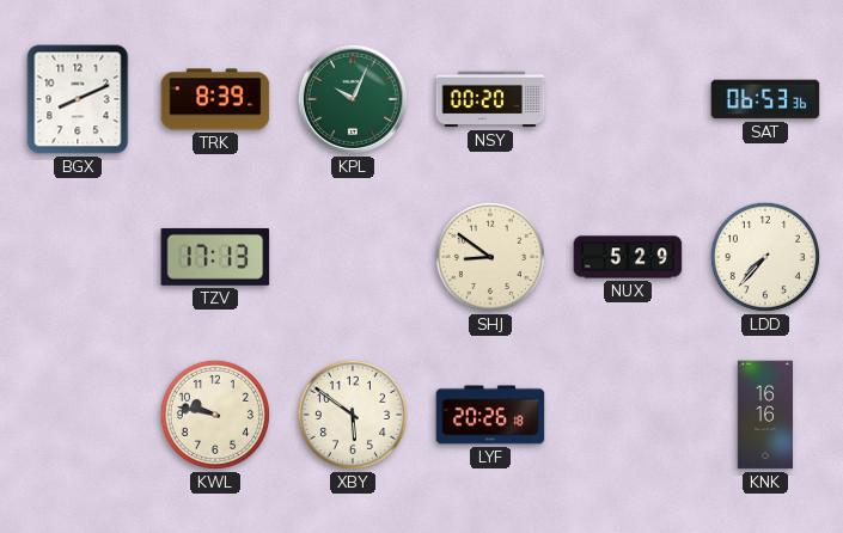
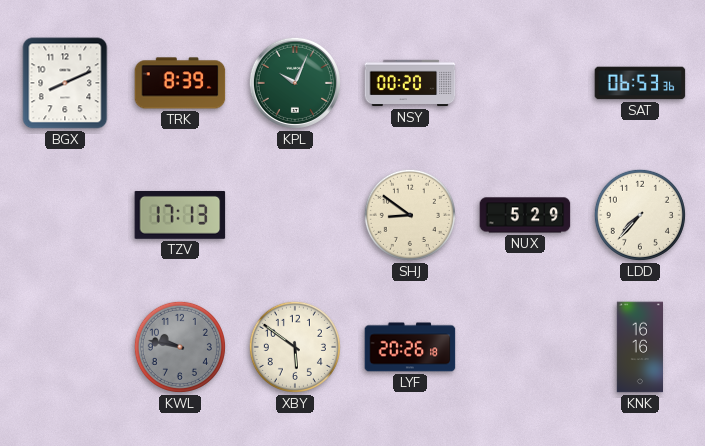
KWL dial: cream -> grey
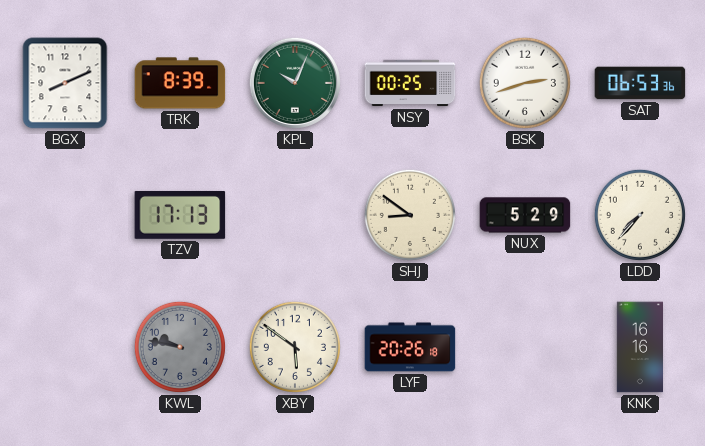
NSY: 00:20 -> 00:25
BSK: none -> 2:42
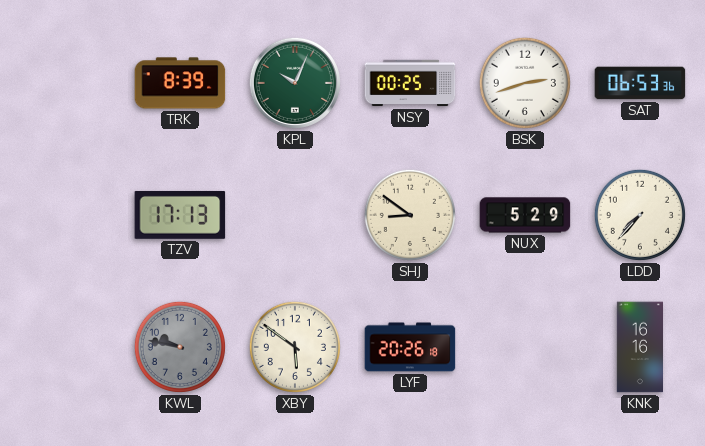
BGX: 8:11 -> none
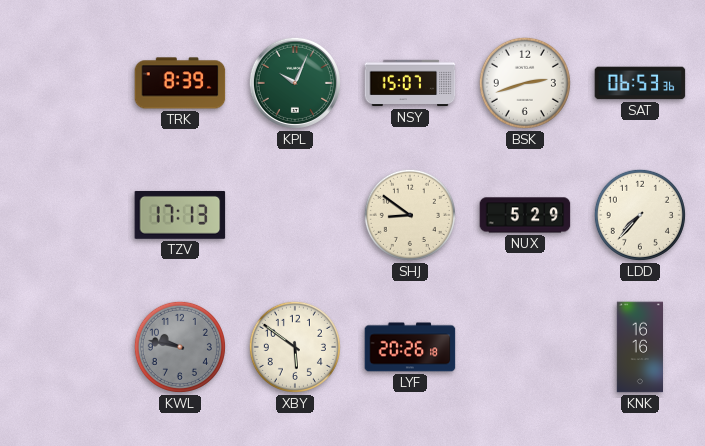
NSY: 00:25 -> 15:07
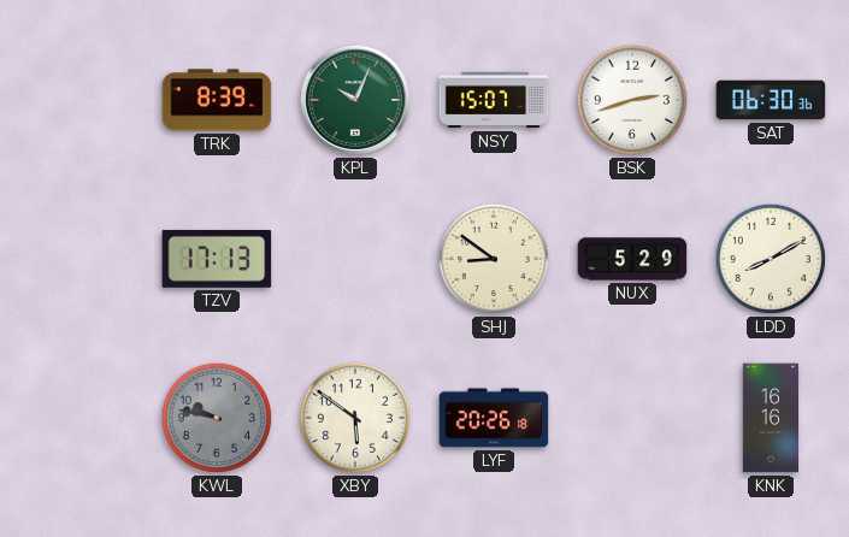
SAT: 06:53 -> 06:30
LDD: 7:37 -> 8:10
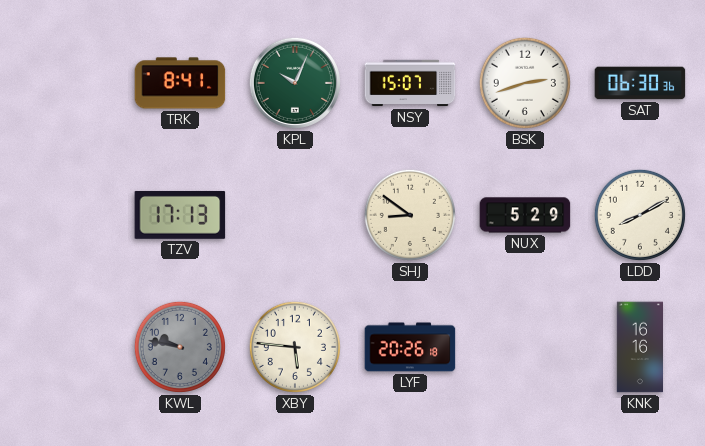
TRK: 8:39 -> 8:41
XBY: 5:51 -> 5:46
